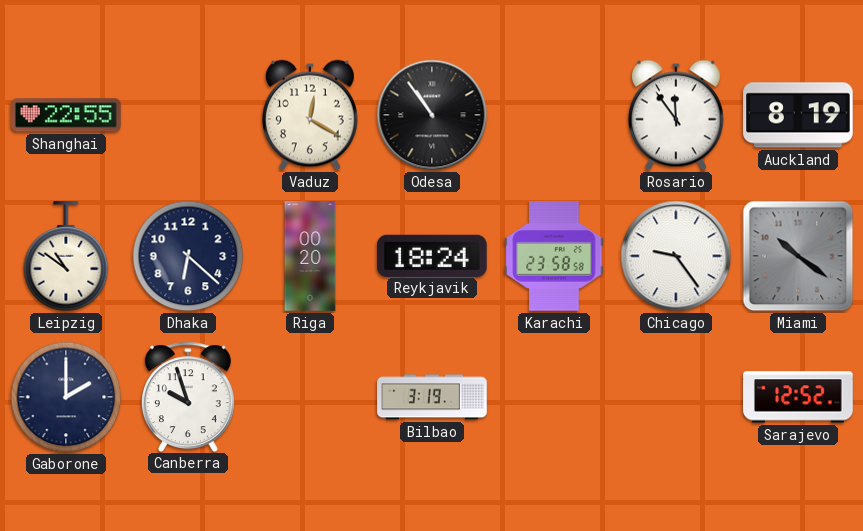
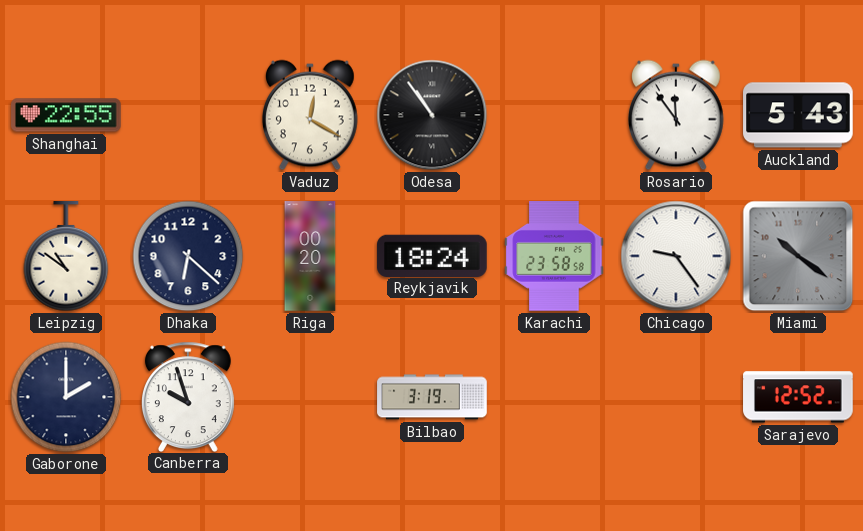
Auckland: 8:19 -> 5:43
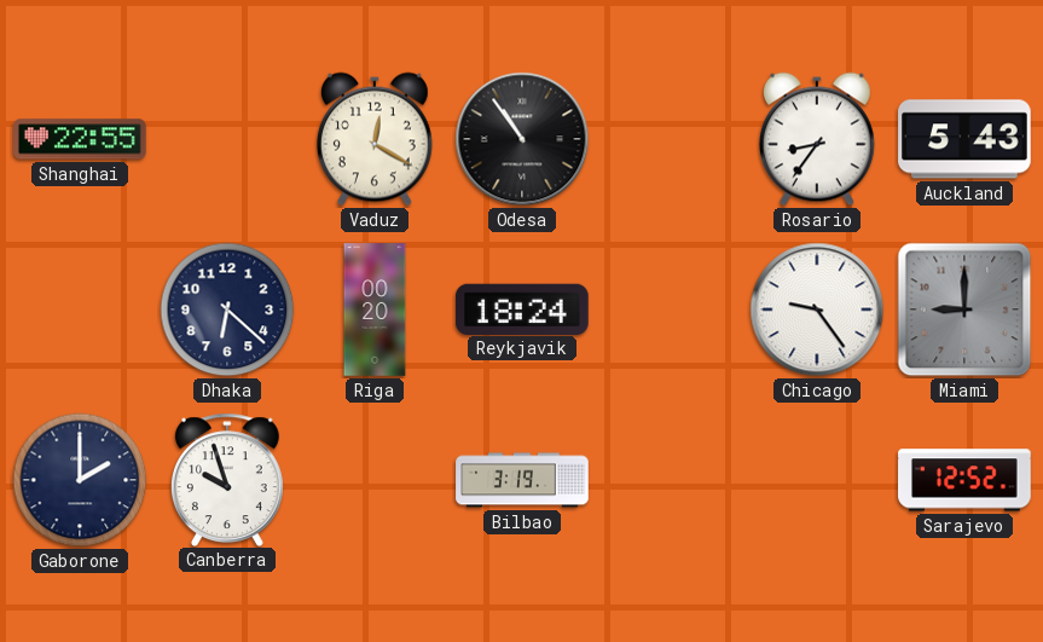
Rosario: 11:54 -> 8:36
Leipzig: 10:51 -> none
Karachi: 23:58 -> none
Miami: 10:21 -> 9:00
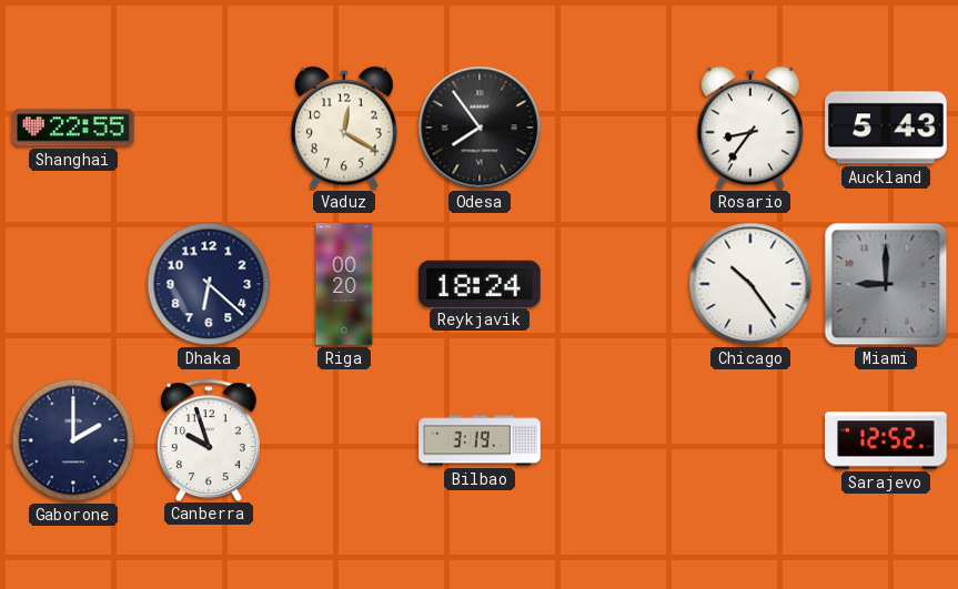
Odesa: 10:54 -> 7:54
Chicago: 9:24 -> 10:24
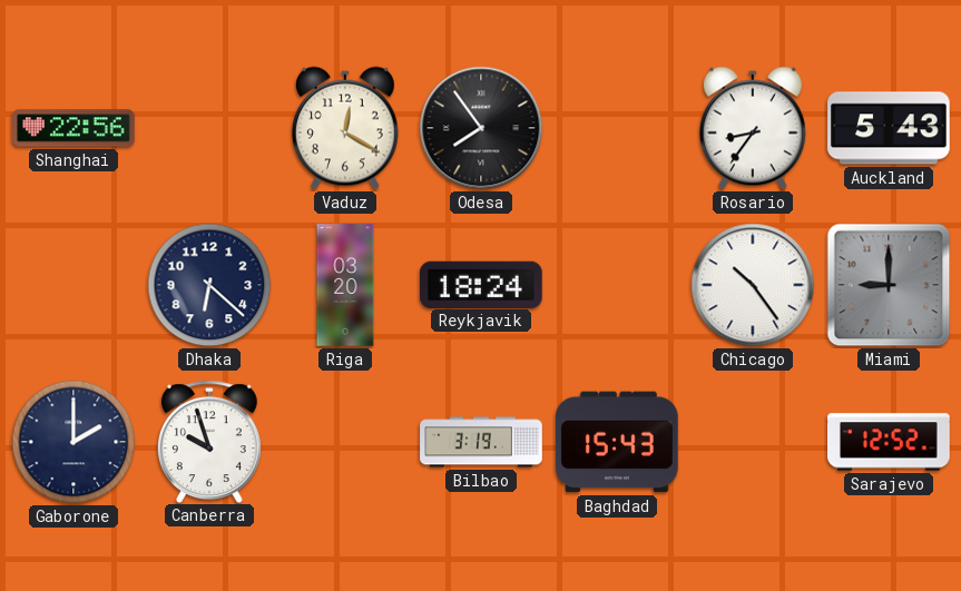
Shanghai: 22:55 -> 22:56
Riga: 00:20 -> 03:20
Baghdad: none -> 15:43
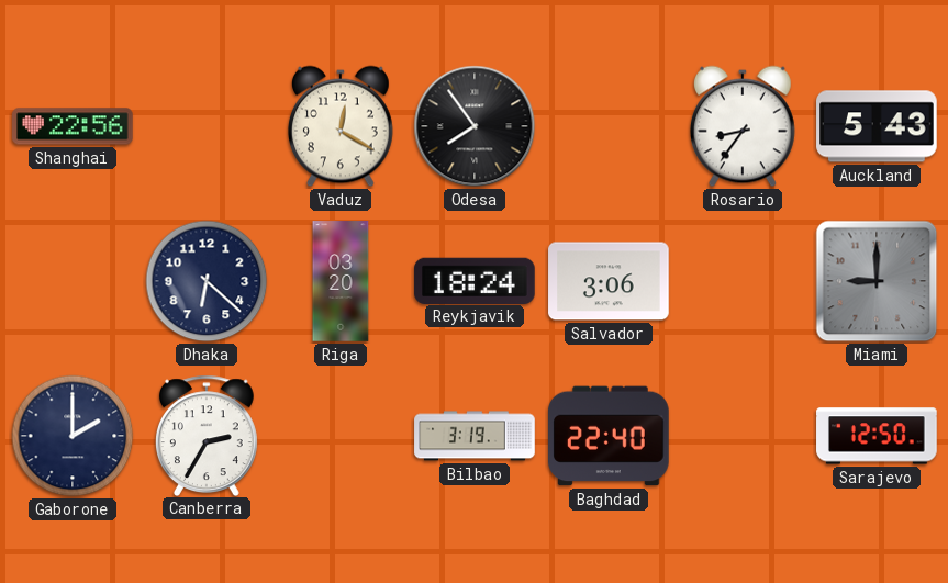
Salvador: none -> 3:06
Chicago: 10:24 -> none
Canberra: 9:57 -> 2:35
Baghdad: 15:43 -> 22:40
Sarajevo: 12:52 -> 12:50
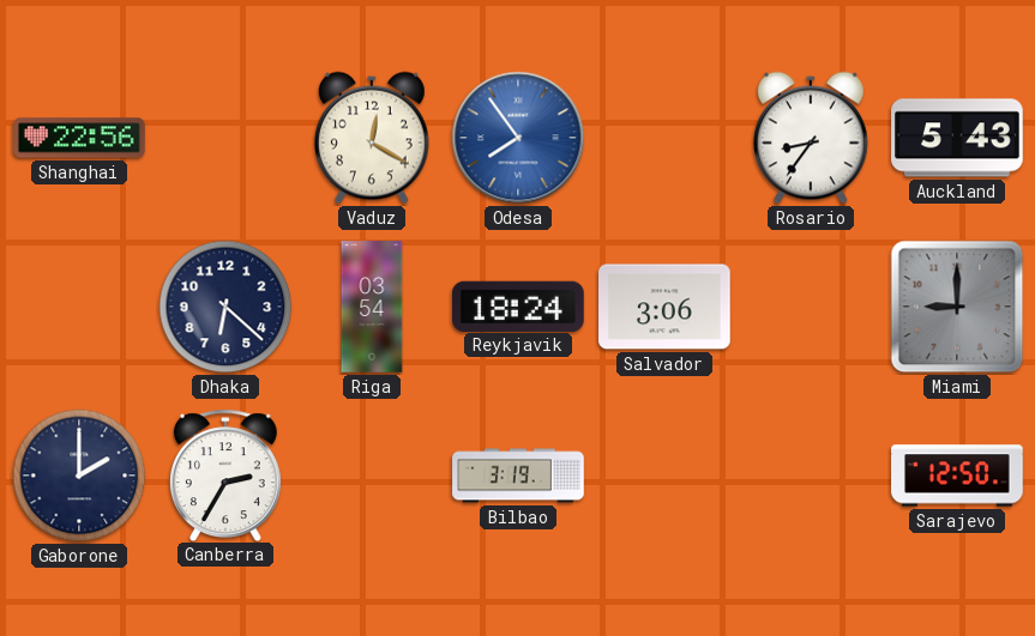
Odesa dial: black -> blue
Riga: 03:20 -> 03:54
Baghdad: 22:40 -> none
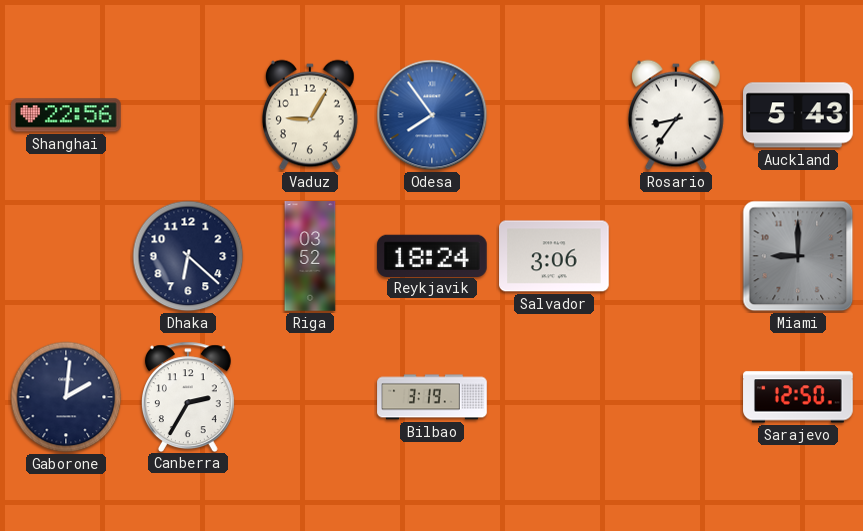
Vaduz: 12:20 -> 9:05
Riga: 03:54 -> 03:52
Gaborone: 2:00 -> 2:01
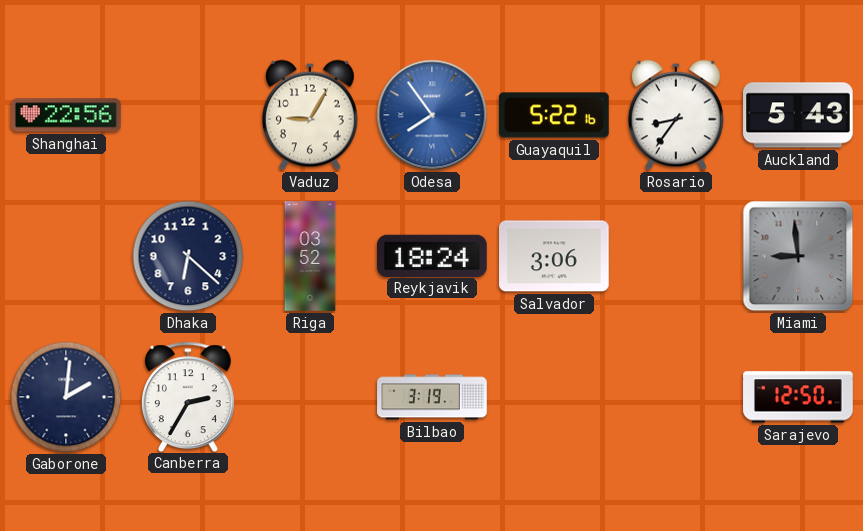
Guayaquil: none -> 5:22
Miami: 9:00 -> 8:59
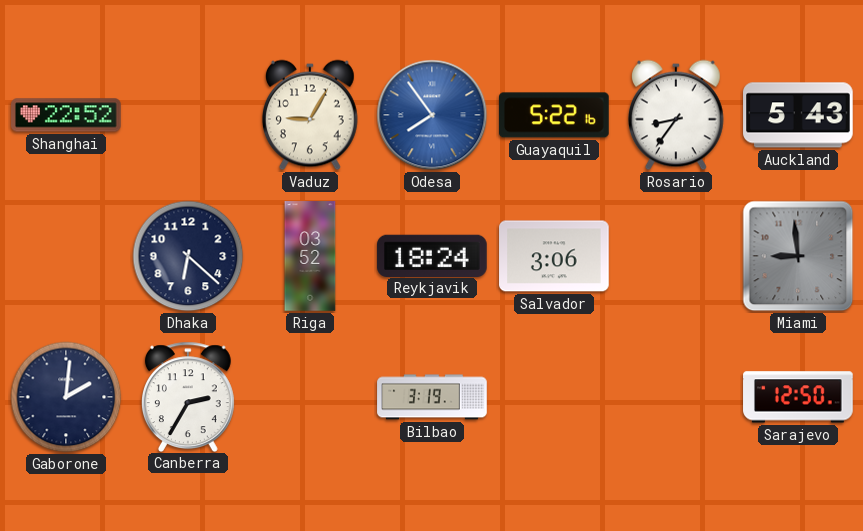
Shanghai: 22:56 -> 22:52
